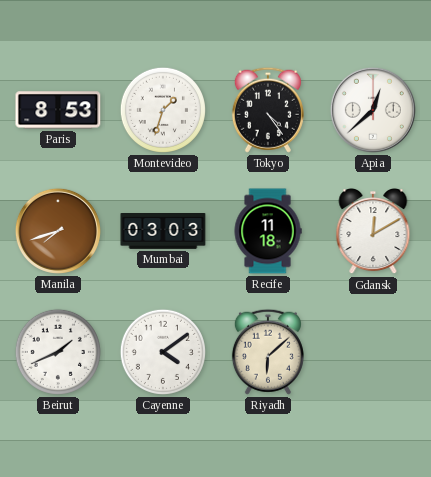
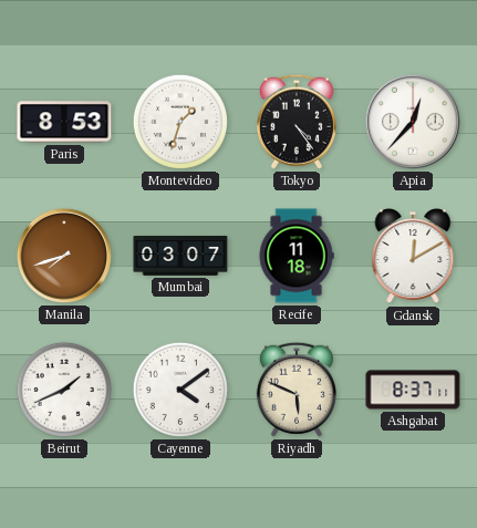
Apia: 12:38 -> 12:37
Mumbai: 03:03 -> 03:07
Riyadh: 6:08 -> 5:49
Ashgabat: none -> 8:37
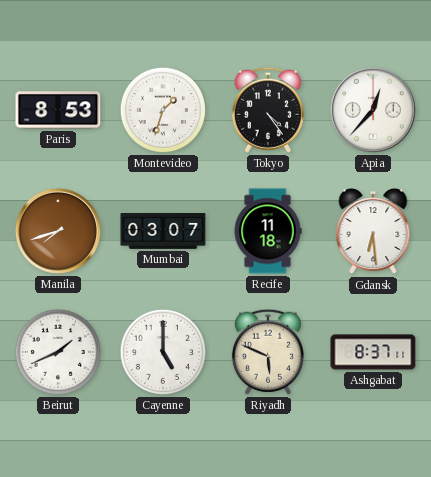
Gdansk: 12:10 -> 6:29
Cayenne: 4:09 -> 5:00
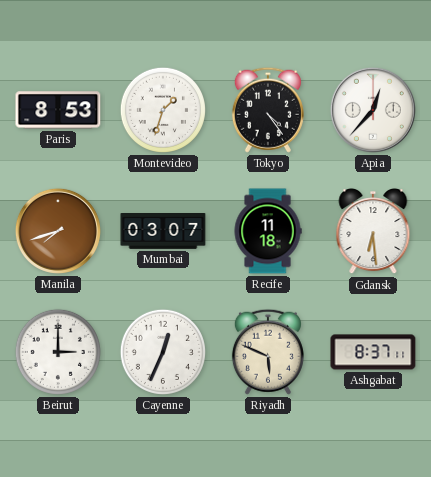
Beirut: 1:41 -> 3:00
Cayenne: 5:00 -> 12:34
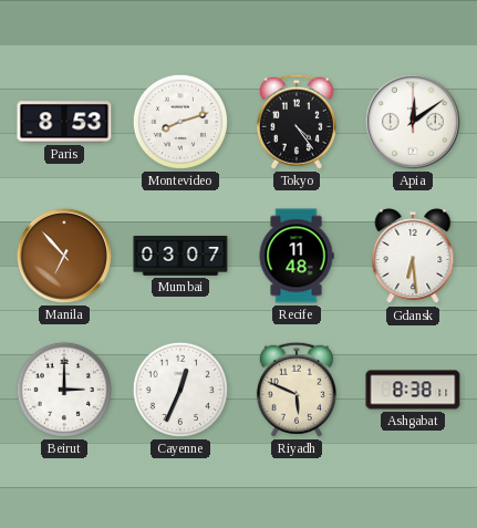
Montevideo: 1:33 -> 8:12
Apia: 12:37 -> 12:09
Manila: 7:42 -> 6:53
Recife: 11:18 -> 11:48
Ashgabat: 8:37 -> 8:38
